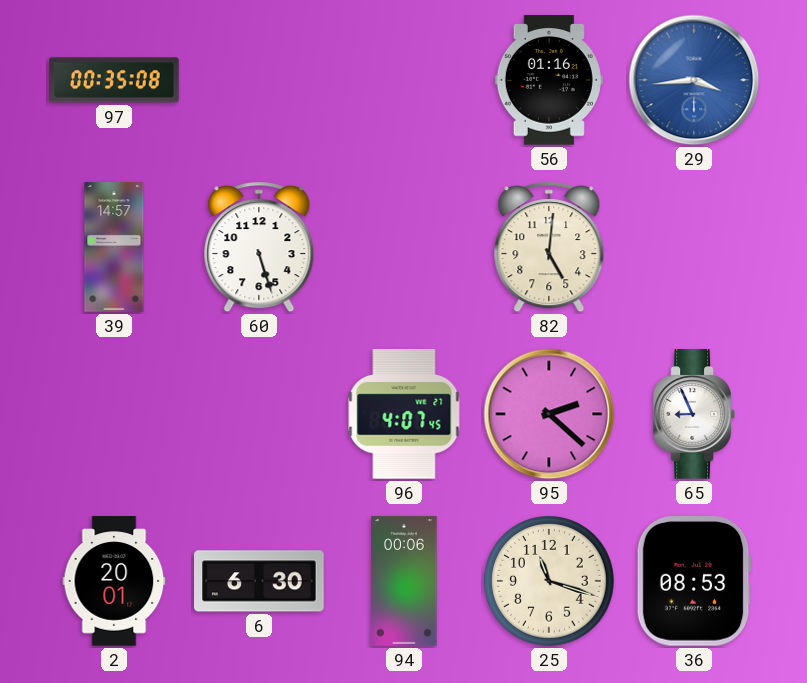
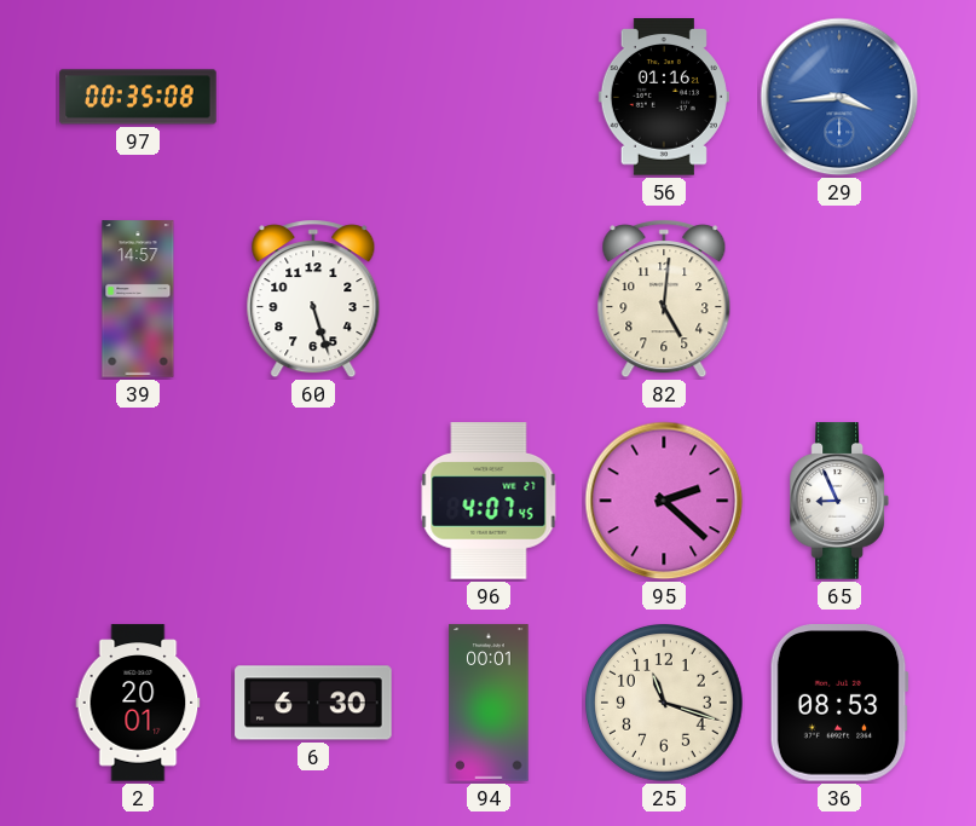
94: 00:06 -> 00:01
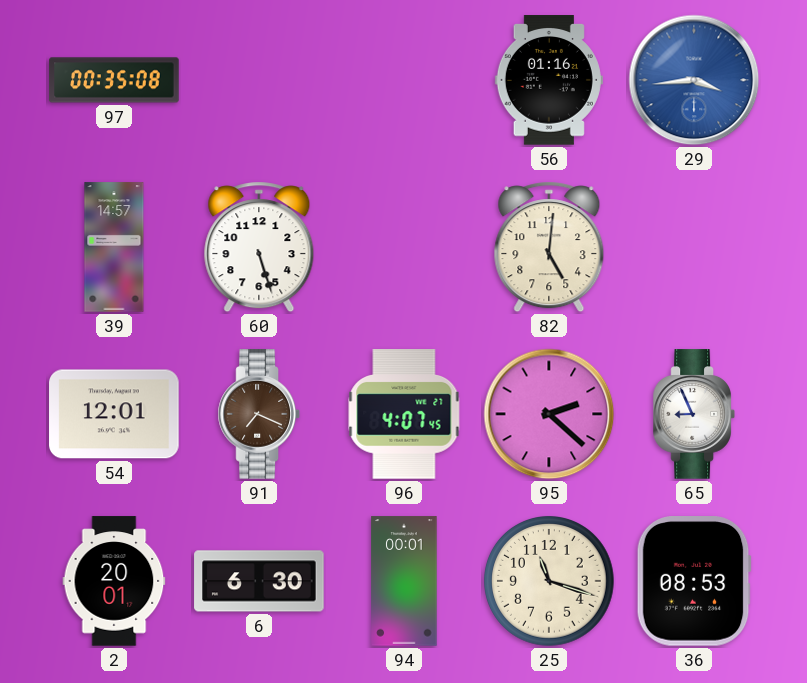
54: none -> 12:01
91: none -> 7:19
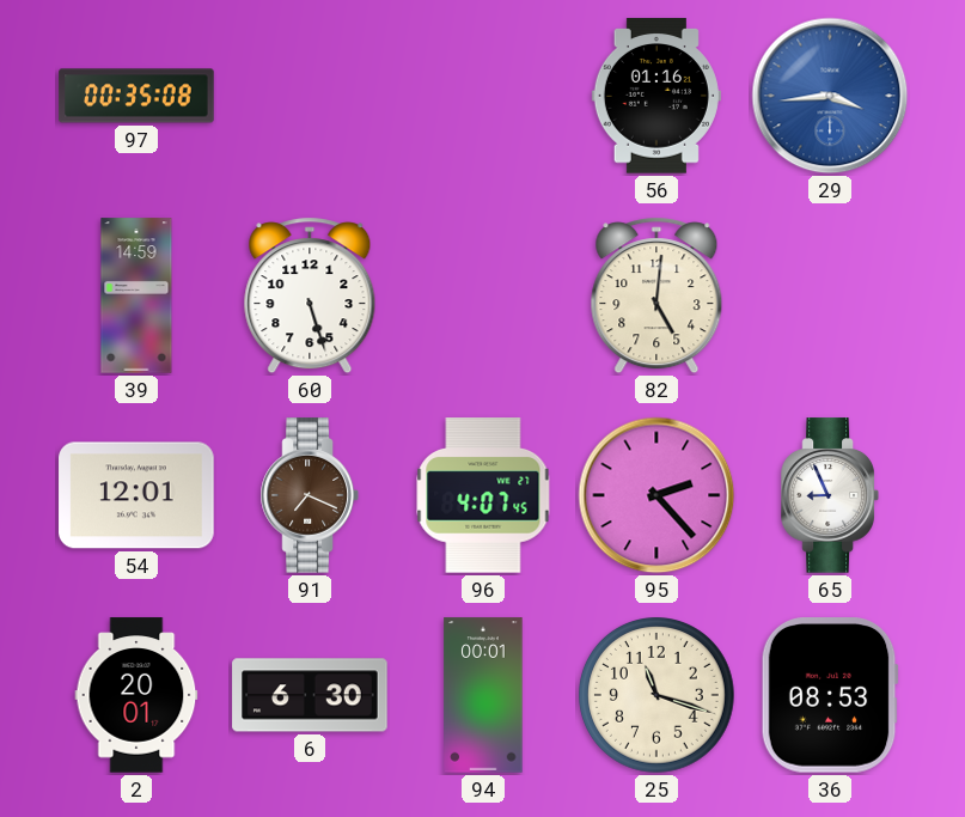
39: 14:57 -> 14:59
95: 2:22 -> 2:23
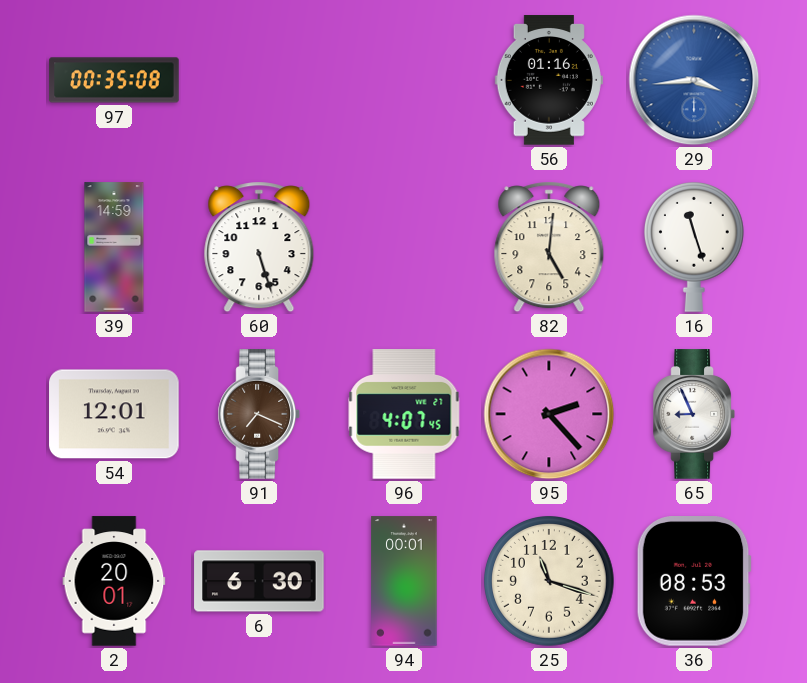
16: none -> 11:27
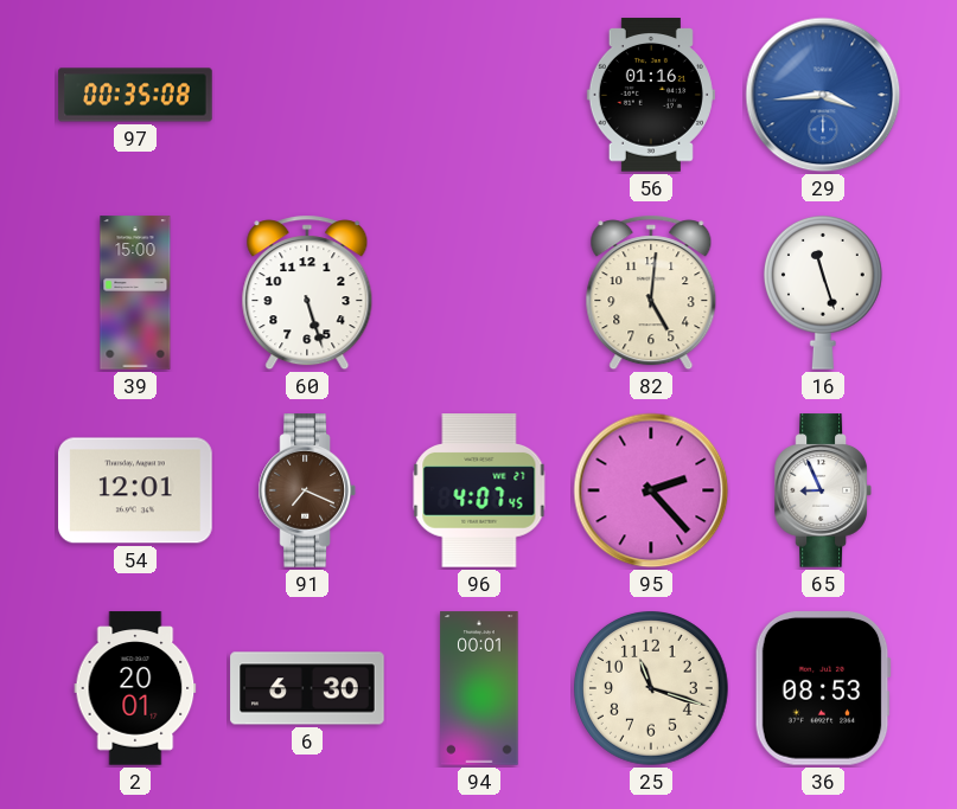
39: 14:59 -> 15:00
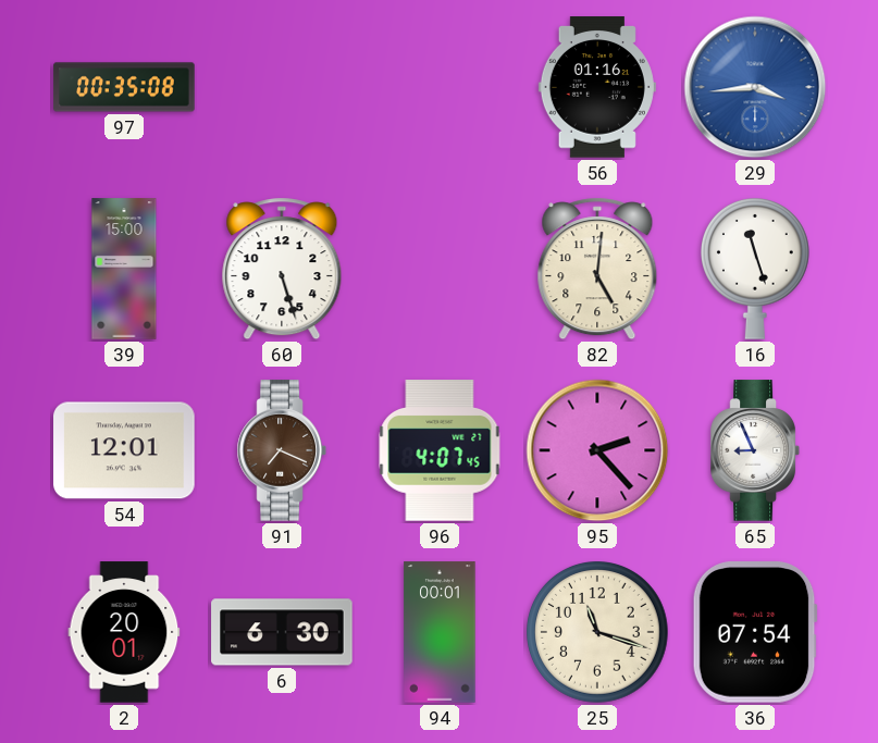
36: 08:53 -> 07:54
